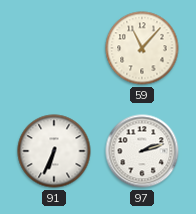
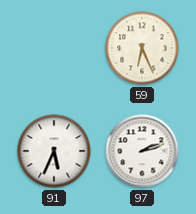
59: 11:07 -> 6:26
91: 6:34 -> 5:34
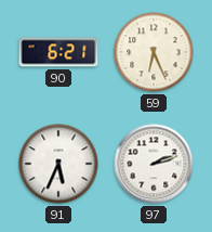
90: none -> 6:21
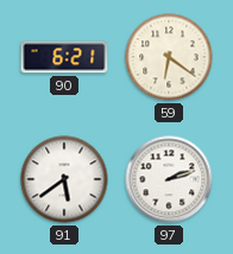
59: 6:26 -> 6:21
91: 5:34 -> 5:39
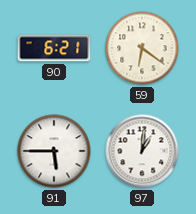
91: 5:39 -> 5:45
97: 2:12 -> 1:01
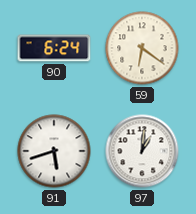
90: 6:21 -> 6:24
91: 5:45 -> 5:42
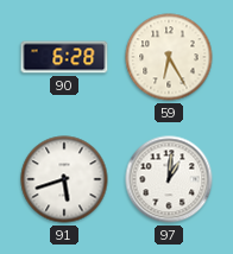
90: 6:24 -> 6:28
59: 6:21 -> 6:25
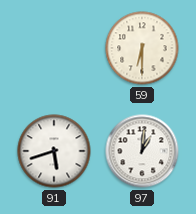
90: 6:28 -> none
59: 6:25 -> 6:30
